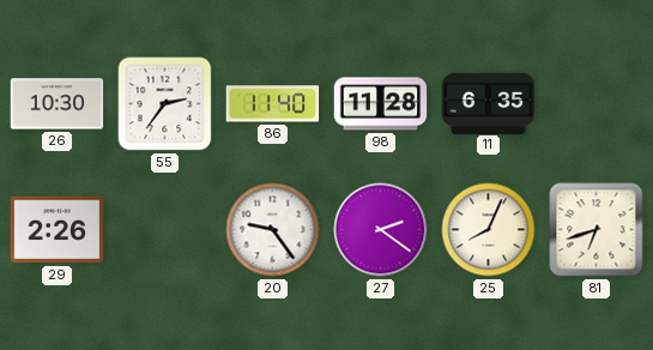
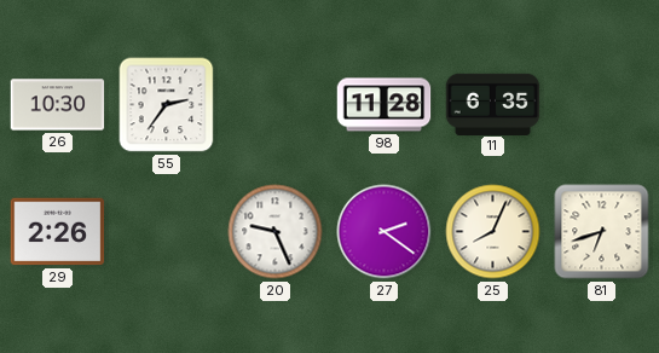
86: 11:40 -> none
20: 9:24 -> 9:26
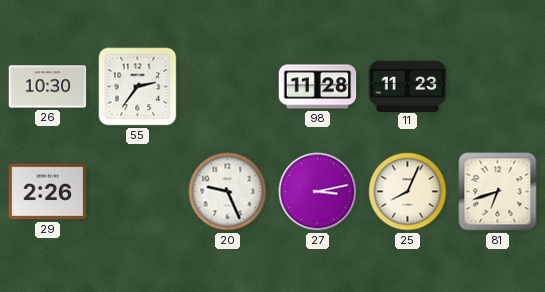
11: 6:35 -> 11:23
27: 2:21 -> 3:13
